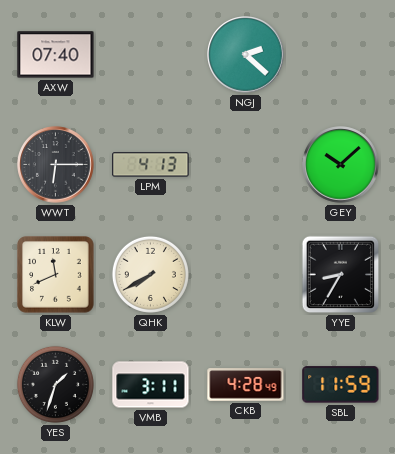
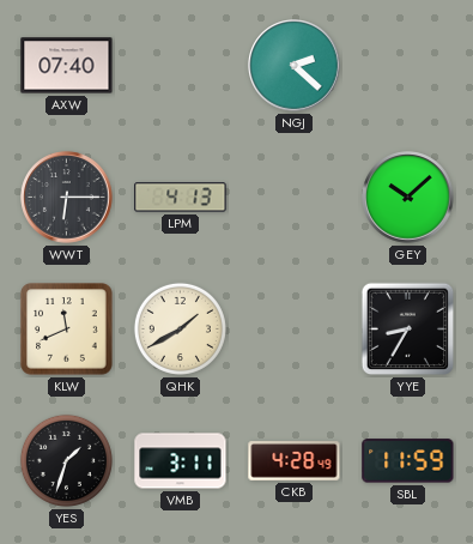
QHK: 7:40 -> 1:40
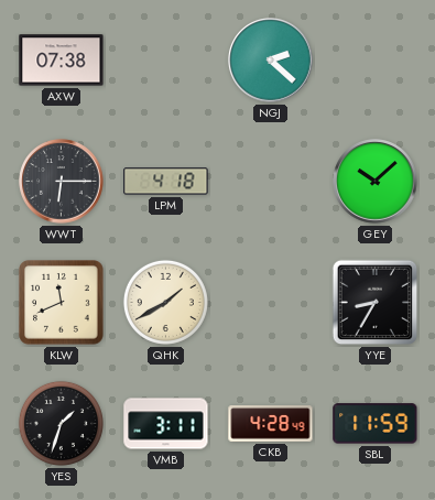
AXW: 07:40 -> 07:38
LPM: 4:13 -> 4:18
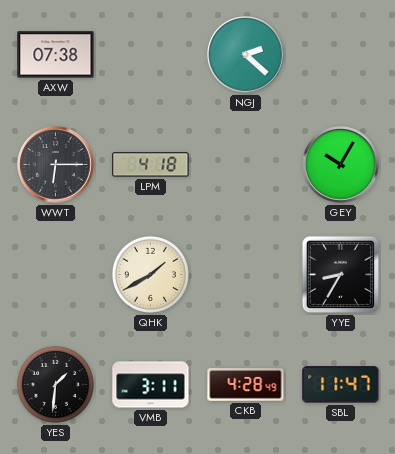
GEY: 10:08 -> 10:05
KLW: 11:41 -> none
YES: 1:33 -> 1:31
SBL: 11:59 -> 11:47
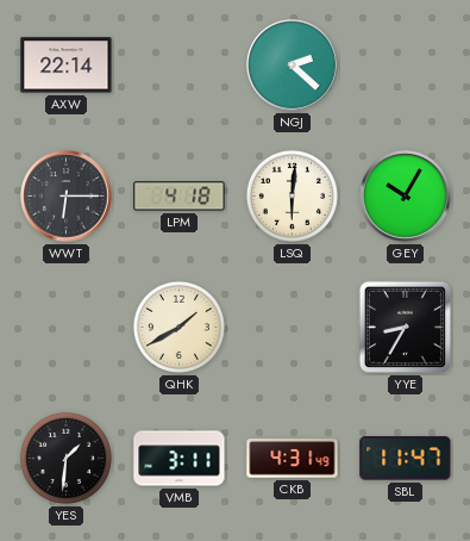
AXW: 07:38 -> 22:14
LSQ: none -> 6:01
CKB: 4:28 -> 4:31
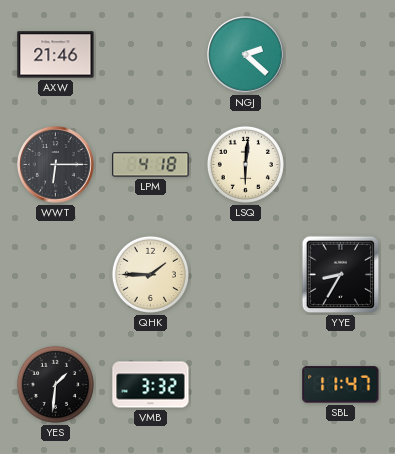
AXW: 22:14 -> 21:46
GEY: 10:05 -> none
QHK: 1:40 -> 1:45
VMB: 3:11 -> 3:32
CKB: 4:31 -> none
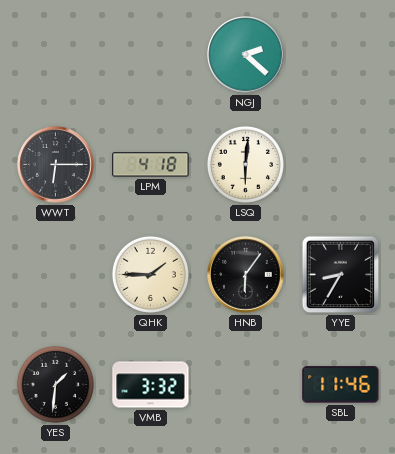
AXW: 21:46 -> none
HNB: none -> 6:06
SBL: 11:47 -> 11:46
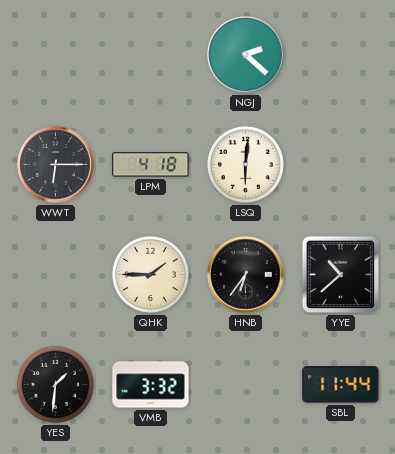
HNB: 6:06 -> 6:36
YYE: 8:35 -> 10:38
SBL: 11:46 -> 11:44
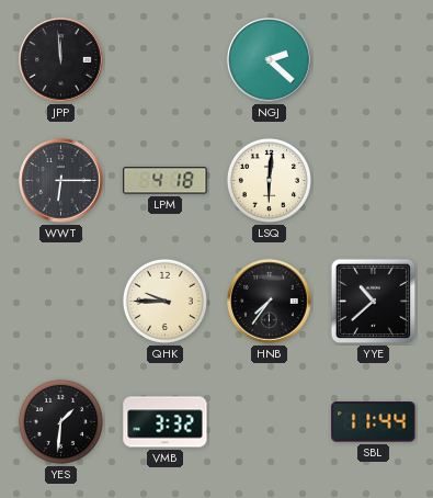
JPP: none -> 11:59
QHK: 1:45 -> 9:45
HNB: 6:36 -> 7:36
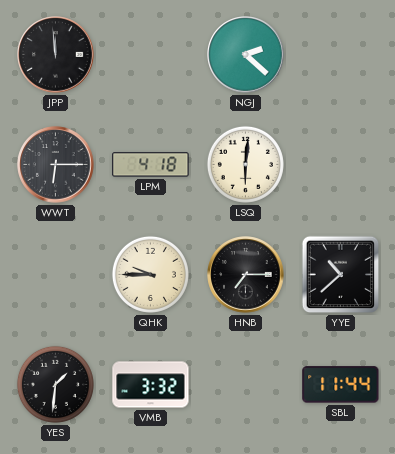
HNB: 7:36 -> 7:15
